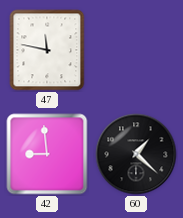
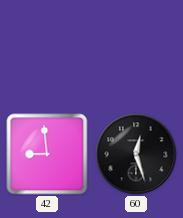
47: 11:47 -> none
60: 1:22 -> 12:27
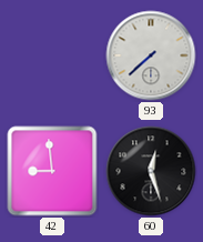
93: none -> 7:38
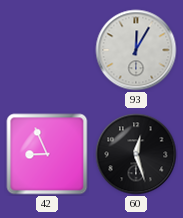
93: 7:38 -> 12:05
42: 8:59 -> 8:56
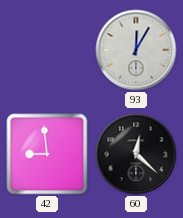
42: 8:56 -> 8:59
60: 12:27 -> 12:22
